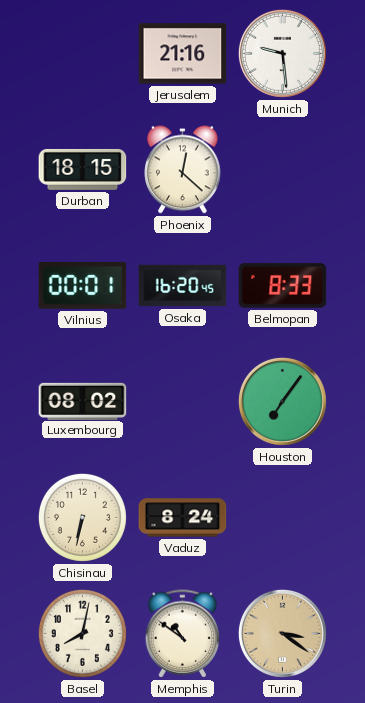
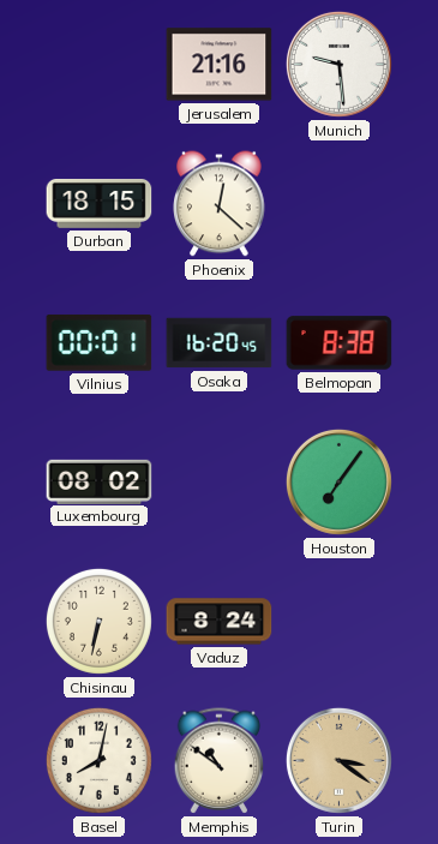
Belmopan: 8:33 -> 8:38
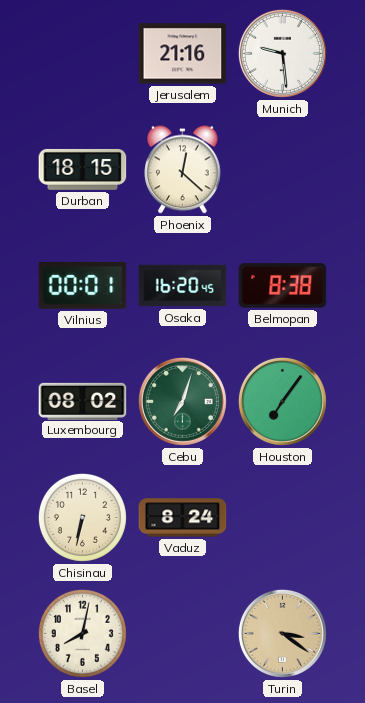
Cebu: none -> 7:03
Memphis: 10:51 -> none
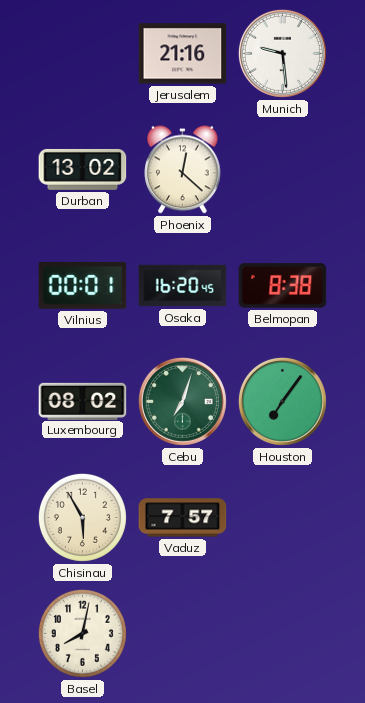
Durban: 18:15 -> 13:02
Chisinau: 6:32 -> 5:55
Vaduz: 8:24 -> 7:57
Turin: 3:21 -> none
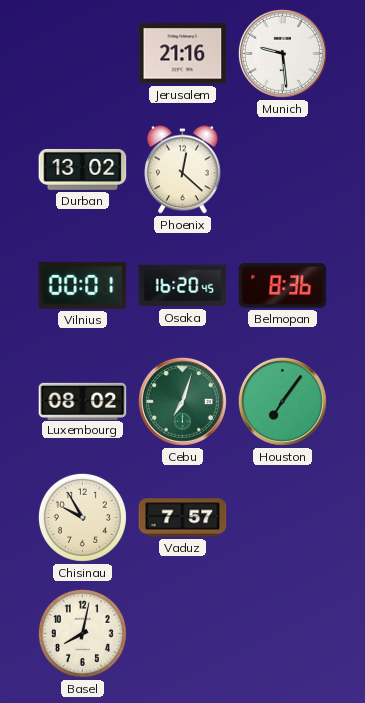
Belmopan: 8:38 -> 8:36
Chisinau: 5:55 -> 9:55
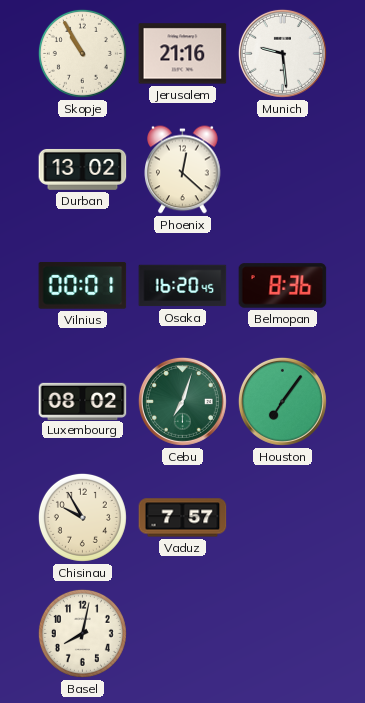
Skopje: none -> 10:55
